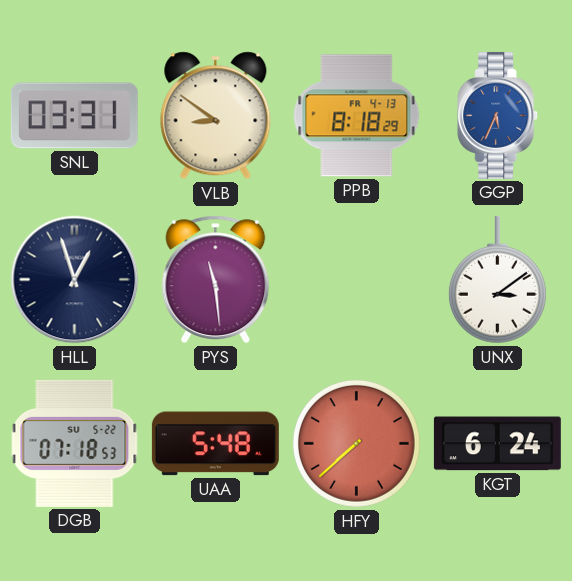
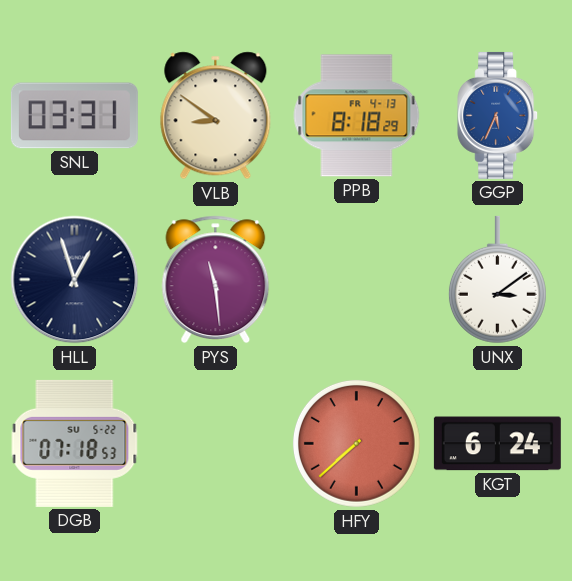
UAA: 5:48 -> none
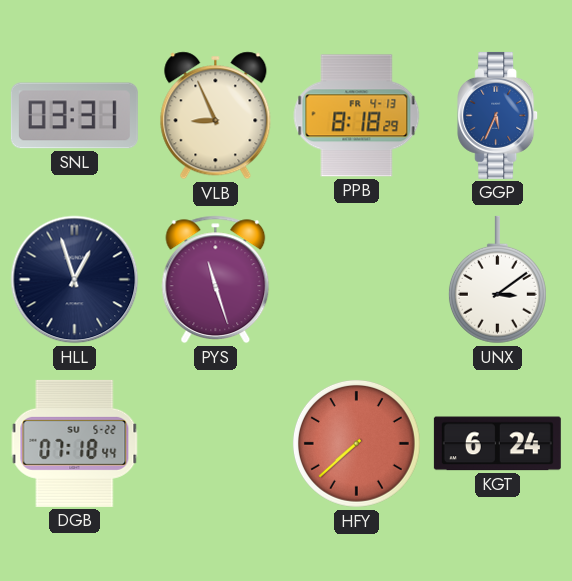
VLB: 8:51 -> 8:56
PYS: 11:29 -> 11:27
DGB: 07:18:53 -> 07:18:44
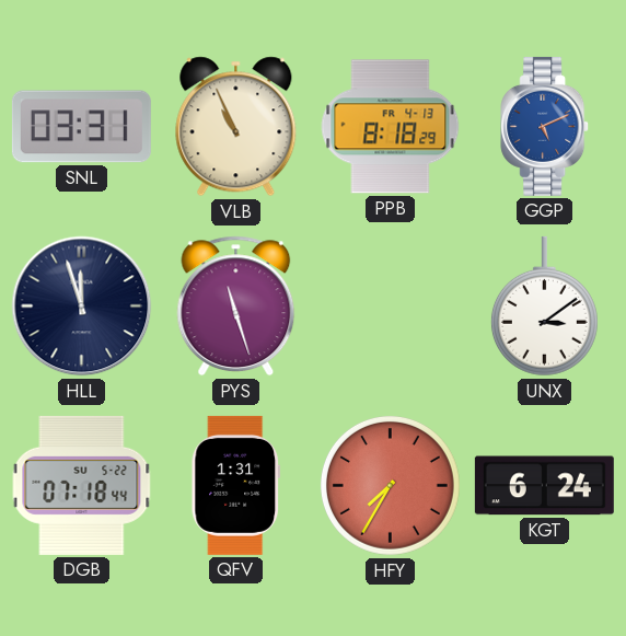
VLB: 8:56 -> 10:56
GGP: 5:34 -> 5:11
HLL: 12:57 -> 11:57
QFV: none -> 1:31
HFY: 7:38 -> 7:35
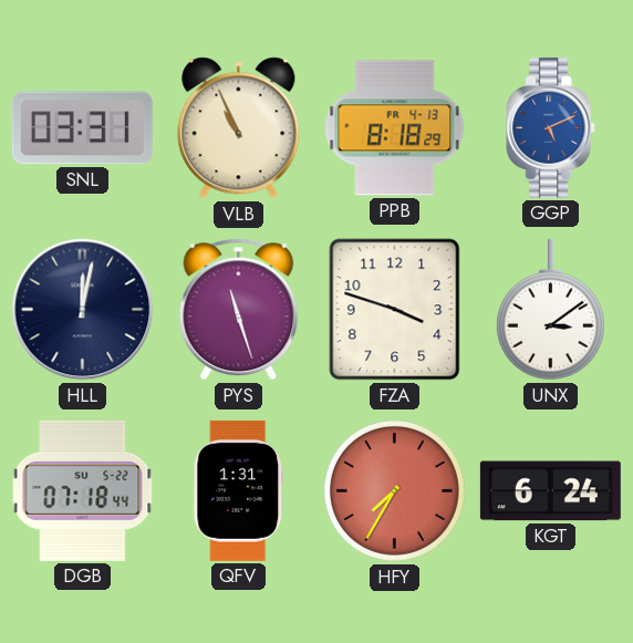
HLL: 11:57 -> 12:02
FZA: none -> 3:48
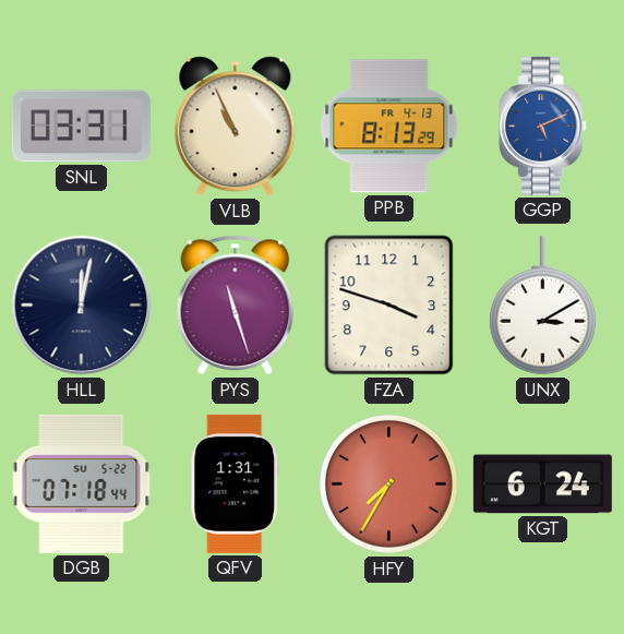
PPB: 8:18 -> 8:13
UNX: 3:09 -> 3:10
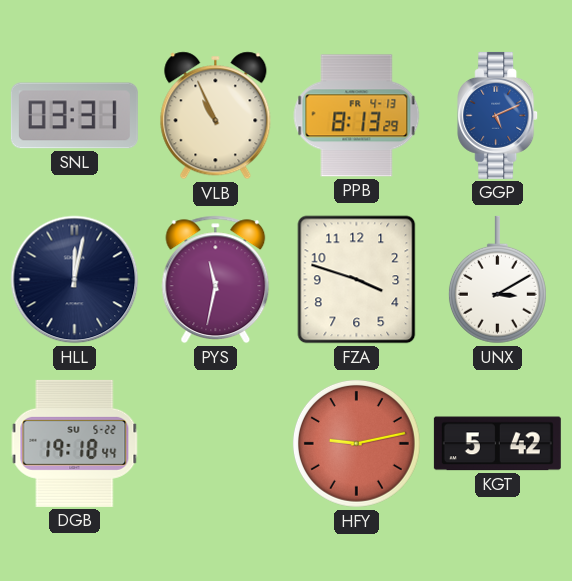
PYS: 11:27 -> 11:32
DGB: 07:18 -> 19:18
QFV: 1:31 -> none
HFY: 7:35 -> 9:13
KGT: 6:24 -> 5:42
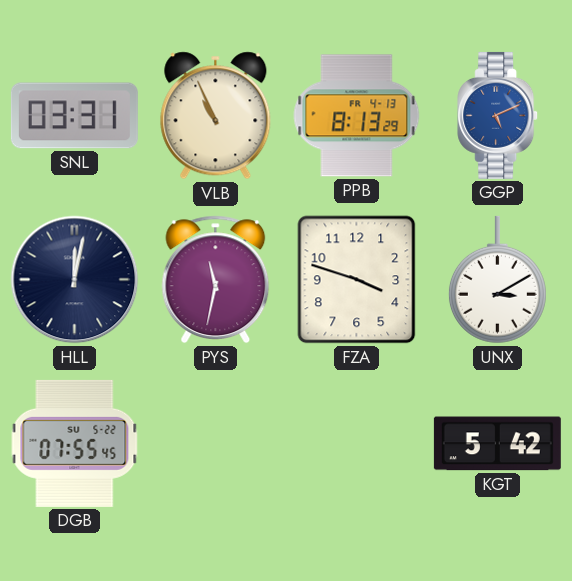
DGB: 19:18 -> 07:55
HFY: 9:13 -> none
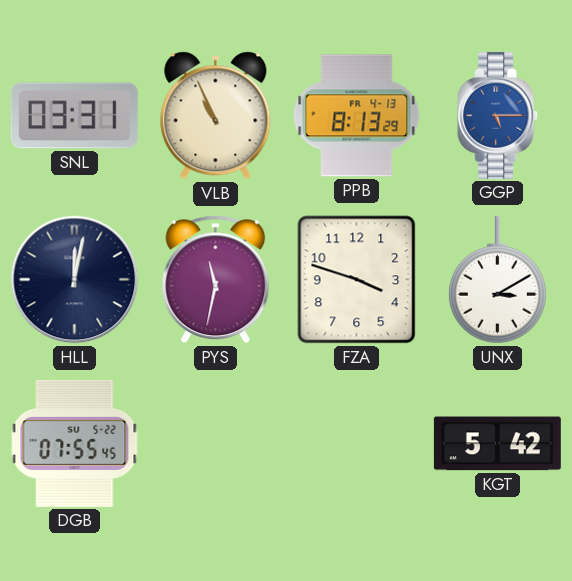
GGP: 5:11 -> 5:15
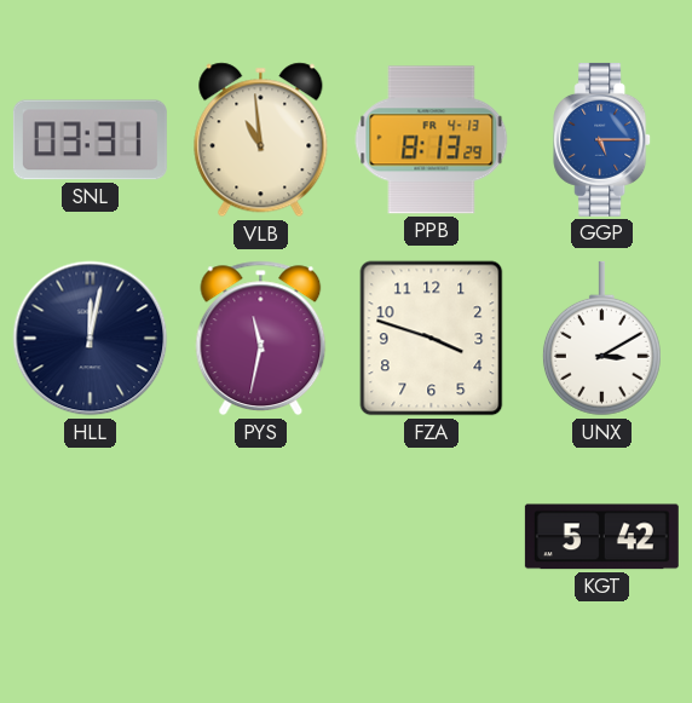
VLB: 10:56 -> 10:59
DGB: 07:55 -> none
